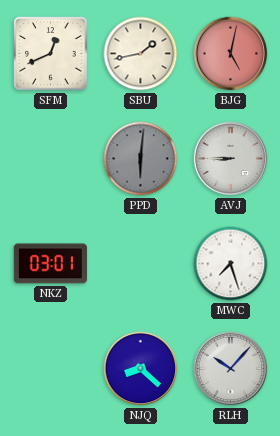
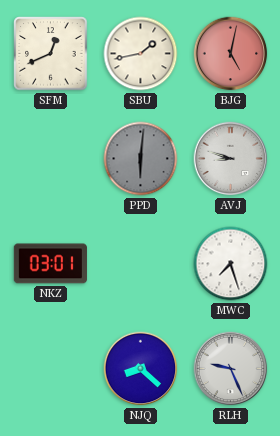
AVJ: 8:45 -> 8:48
RLH: 10:07 -> 9:26
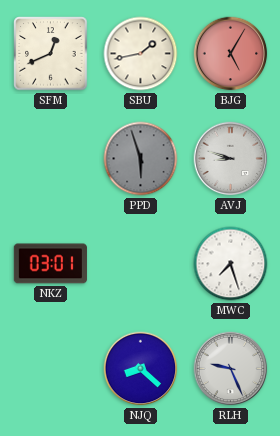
BJG: 5:02 -> 5:05
PPD: 6:01 -> 5:57
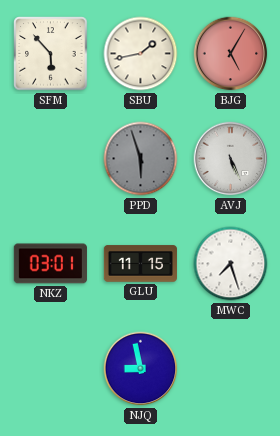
SFM: 12:41 -> 5:53
AVJ: 8:48 -> 5:26
GLU: none -> 11:15
NJQ: 8:22 -> 8:58
RLH: 9:26 -> none
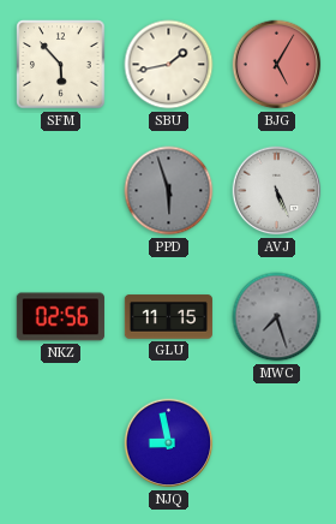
NKZ: 03:01 -> 02:56
MWC dial: white -> grey
